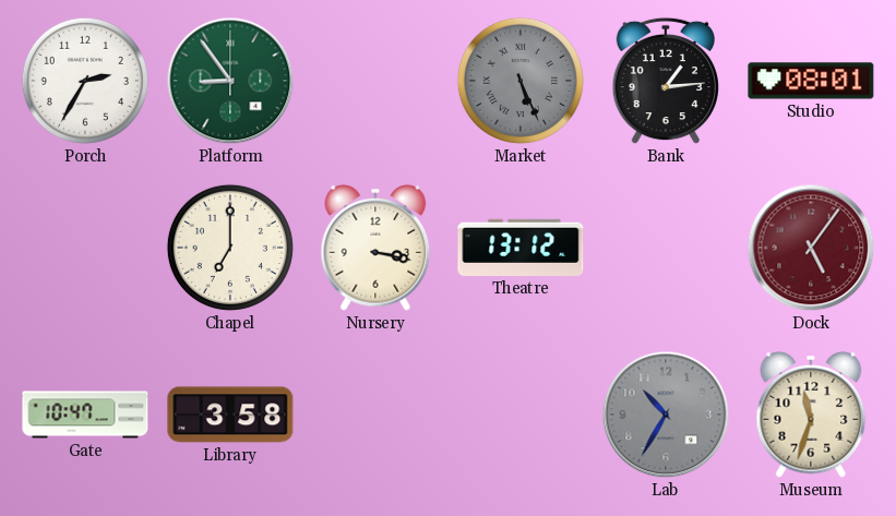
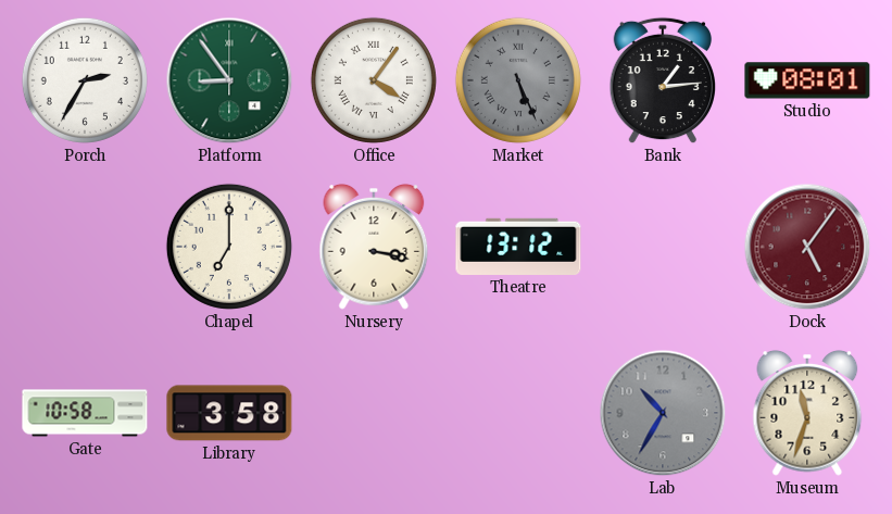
Office: none -> 4:06
Gate: 10:47 -> 10:58
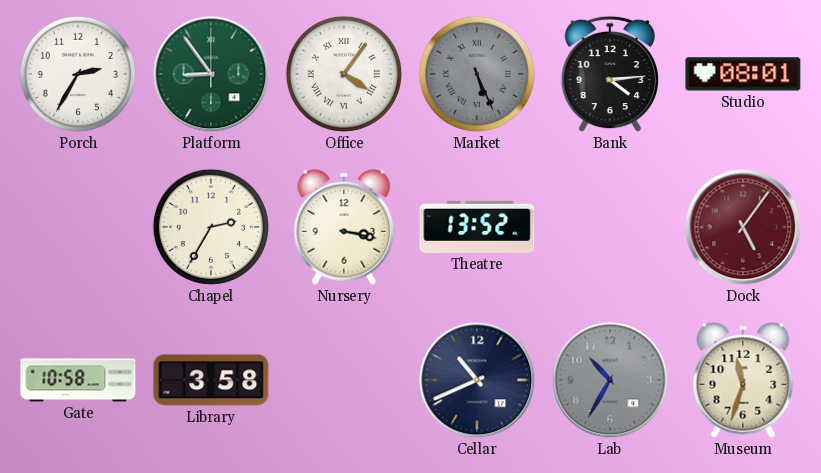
Bank: 1:14 -> 4:14
Chapel: 7:00 -> 2:35
Theatre: 13:12 -> 13:52
Cellar: none -> 10:41
